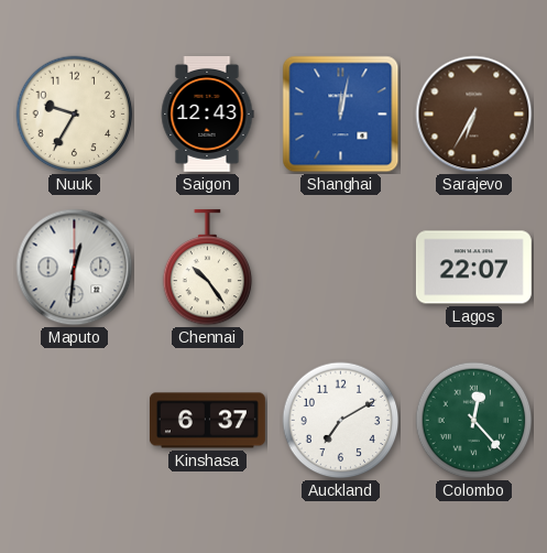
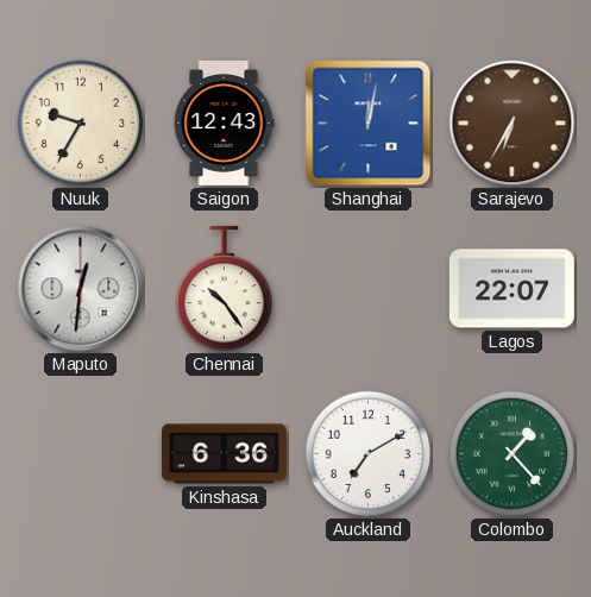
Kinshasa: 6:37 -> 6:36
Colombo: 12:23 -> 1:23
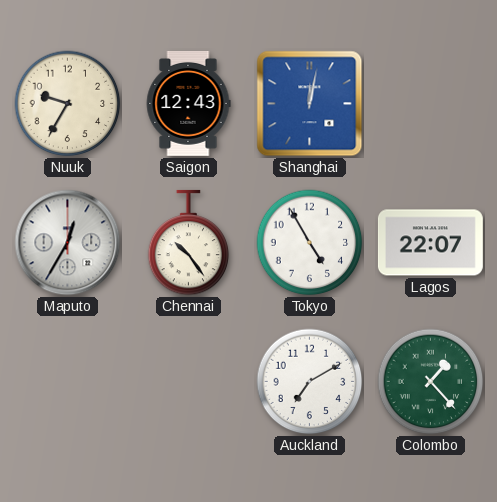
Sarajevo: 6:35 -> none
Maputo: 12:31 -> 12:35
Tokyo: none -> 4:55
Kinshasa: 6:36 -> none
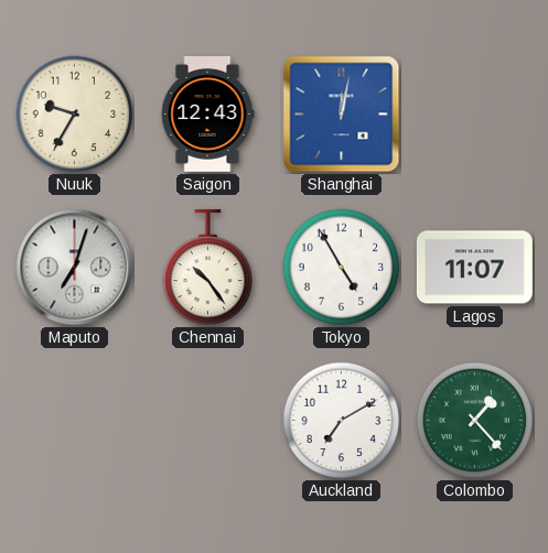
Maputo: 12:35 -> 7:03
Lagos: 22:07 -> 11:07
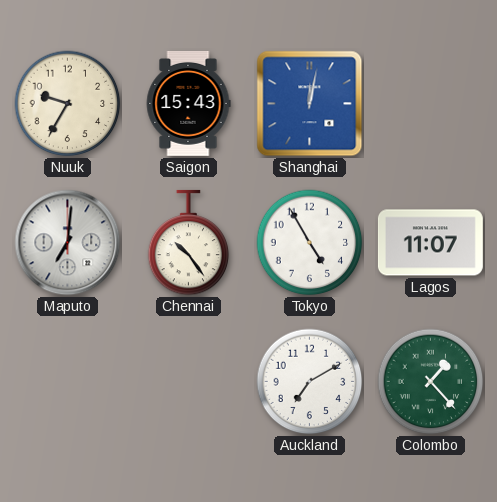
Saigon: 12:43 -> 15:43
Maputo: 7:03 -> 7:01
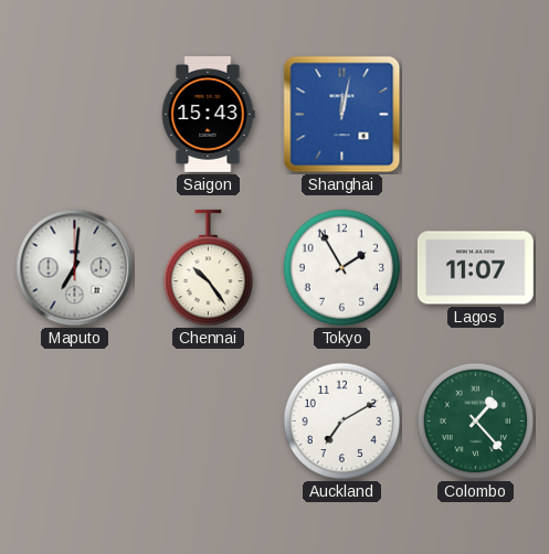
Nuuk: 9:35 -> none
Tokyo: 4:55 -> 1:55
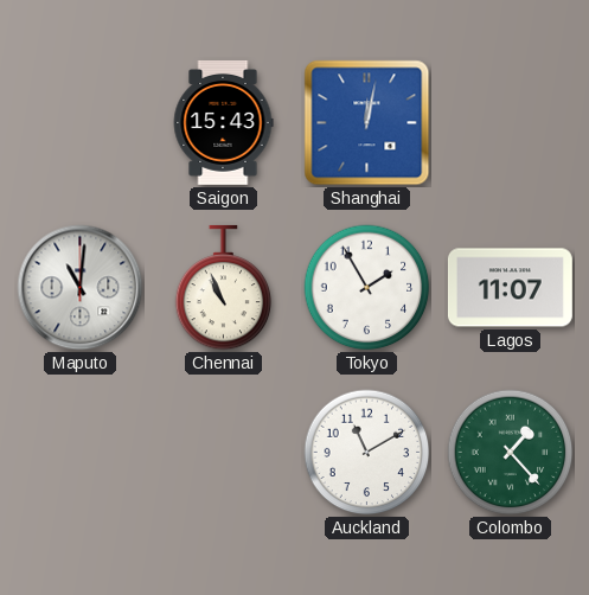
Maputo: 7:01 -> 11:01
Chennai: 10:24 -> 10:56
Auckland: 7:10 -> 11:10
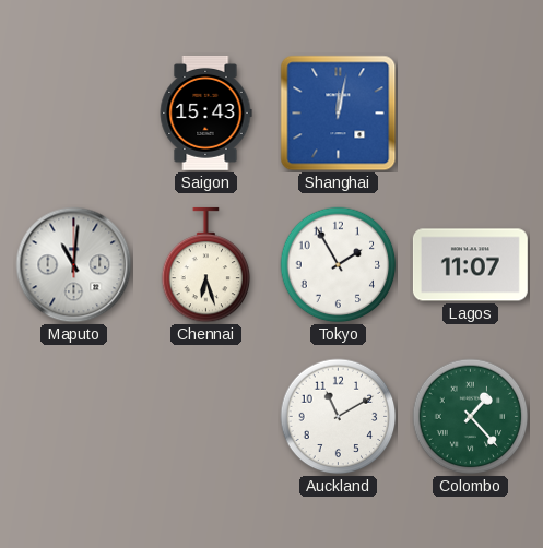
Chennai: 10:56 -> 6:27
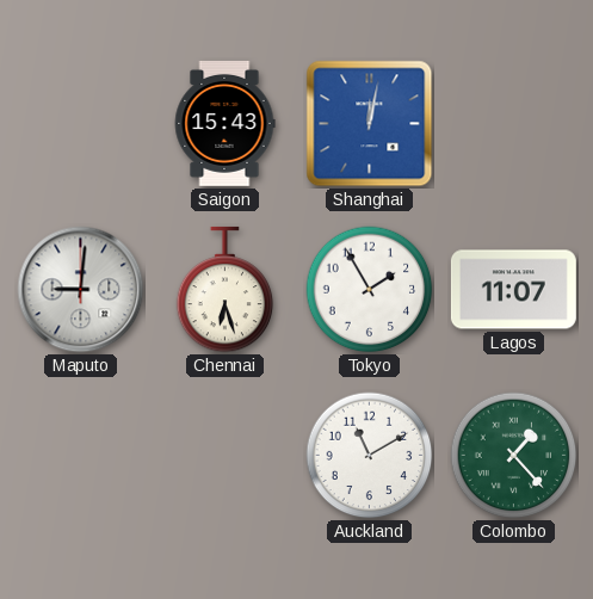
Maputo: 11:01 -> 9:01
